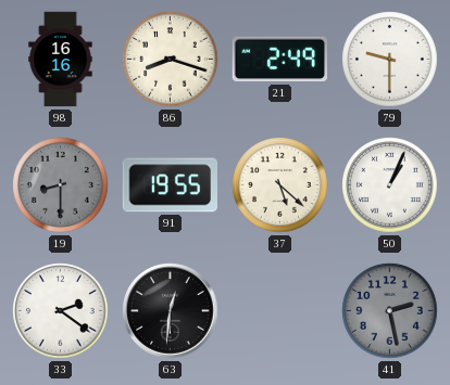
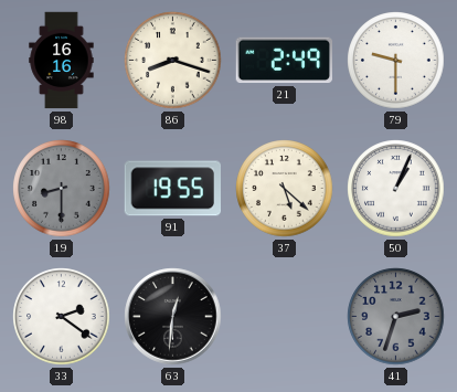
41: 2:28 -> 2:33
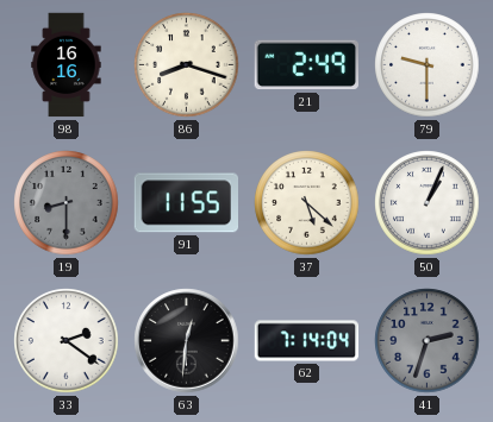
91: 19:55 -> 11:55
62: none -> 7:14
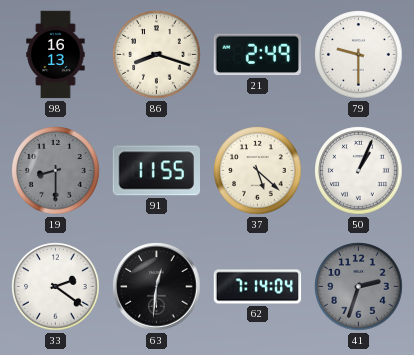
98: 16:16 -> 16:13
